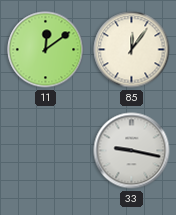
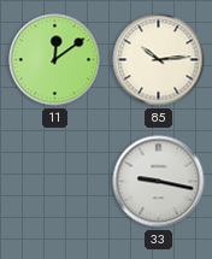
85: 12:06 -> 10:14
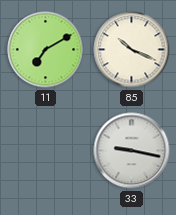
11: 12:09 -> 7:10
85: 10:14 -> 10:19
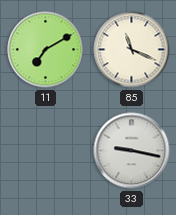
85: 10:19 -> 11:19
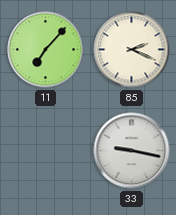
11: 7:10 -> 7:07
85: 11:19 -> 2:19
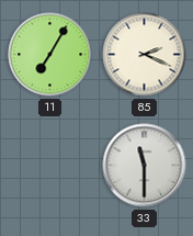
11: 7:07 -> 7:05
33: 9:17 -> 11:30
